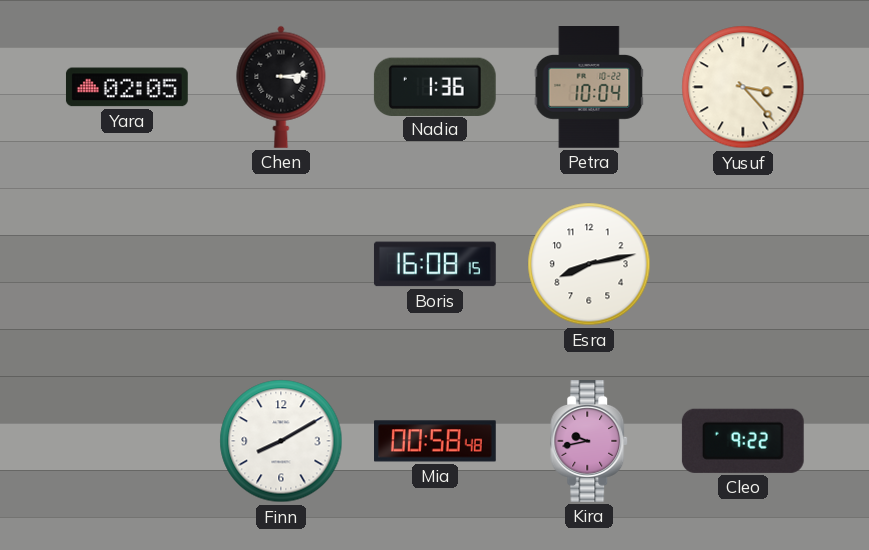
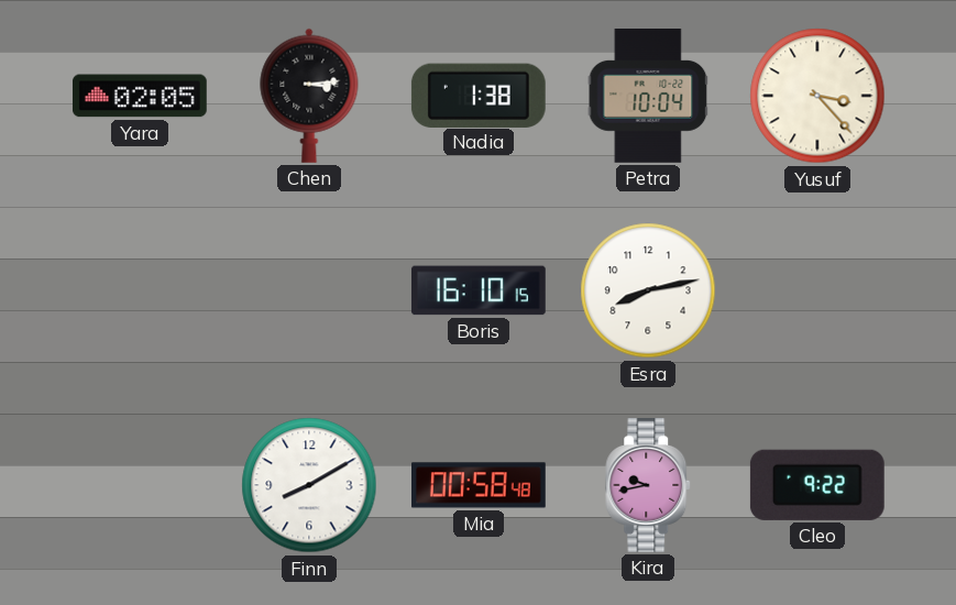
Nadia: 1:36 -> 1:38
Boris: 16:08 -> 16:10
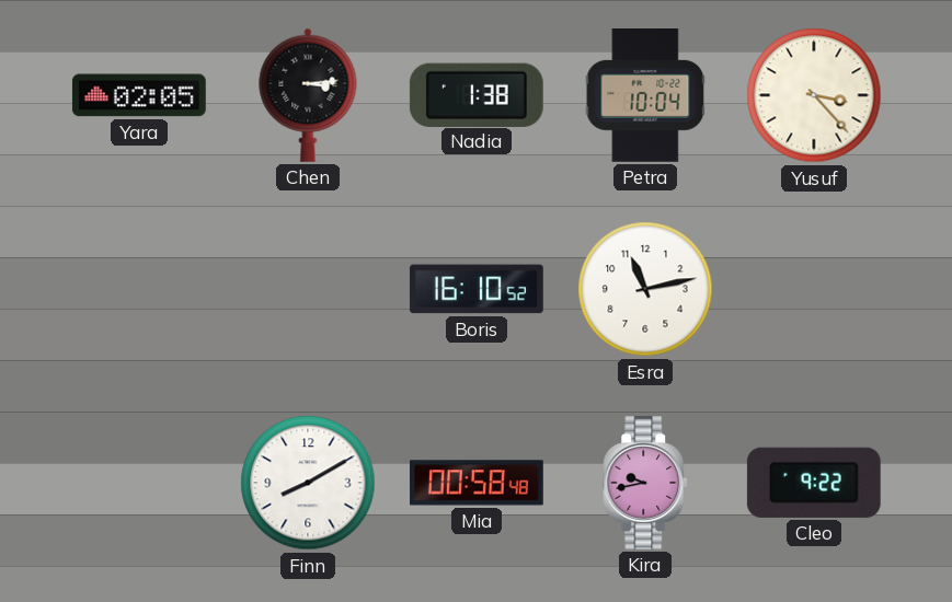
Boris: 16:10:15 -> 16:10:52
Esra: 8:13 -> 11:13
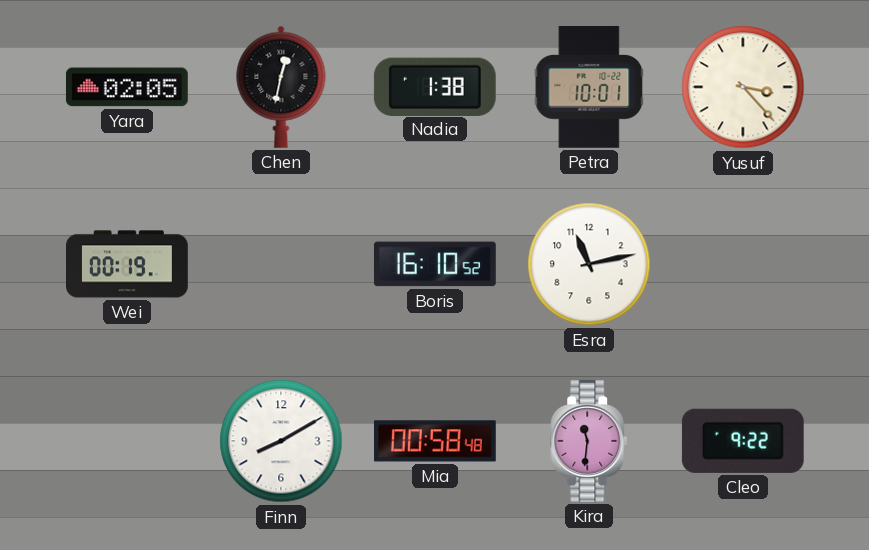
Chen: 3:14 -> 12:32
Petra: 10:04 -> 10:01
Wei: none -> 00:19
Kira: 9:43 -> 11:31
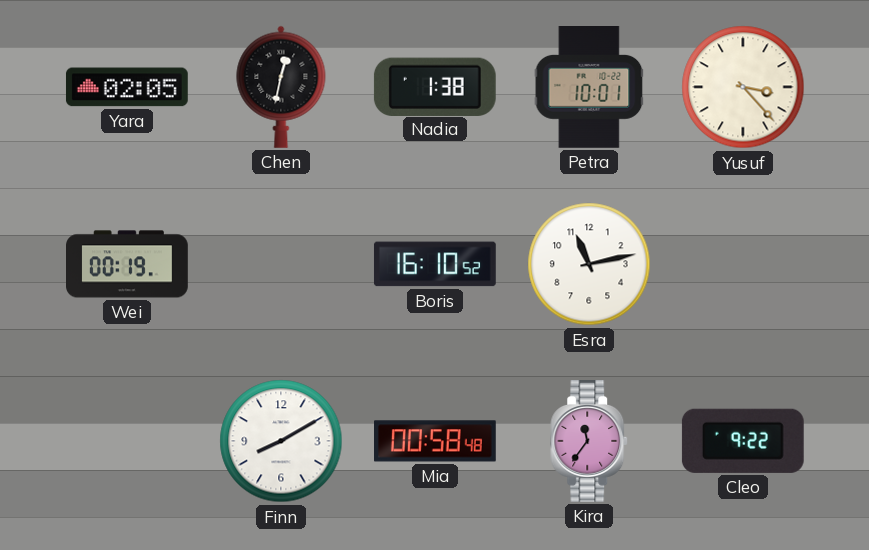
Kira: 11:31 -> 11:36
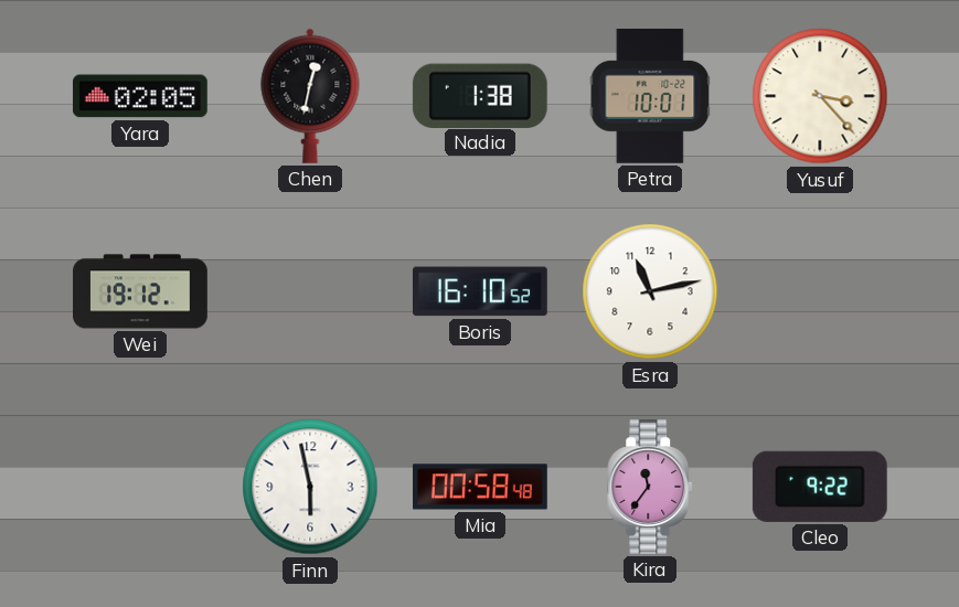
Wei: 00:19 -> 19:12
Finn: 8:10 -> 5:58
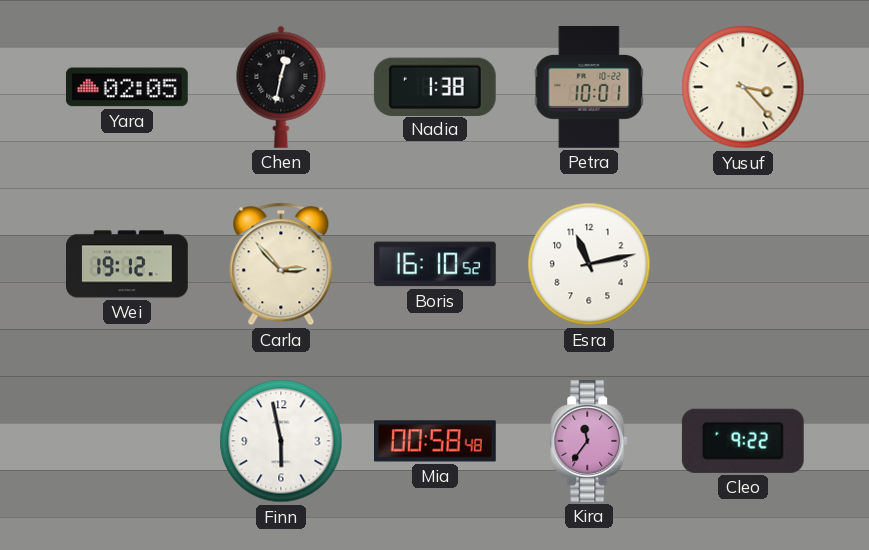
Carla: none -> 2:53
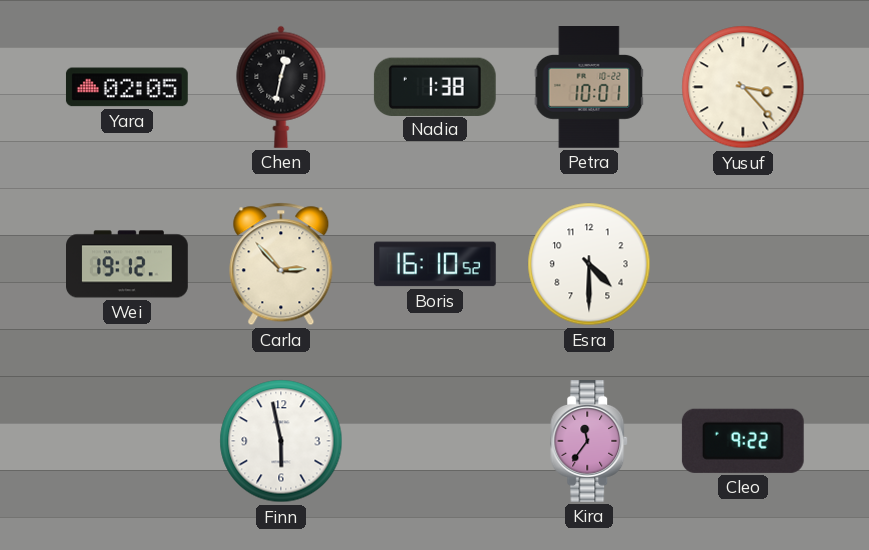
Esra: 11:13 -> 4:30
Mia: 00:58 -> none
